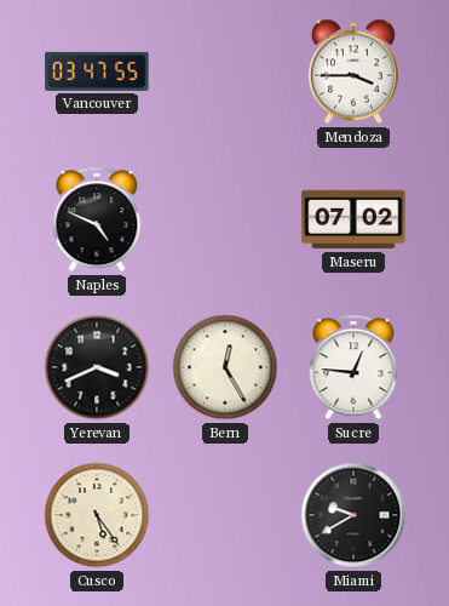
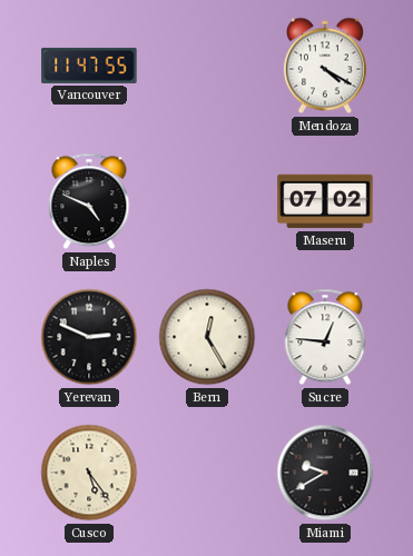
Vancouver: 03:47 -> 11:47
Mendoza: 3:45 -> 4:20
Yerevan: 3:41 -> 2:49
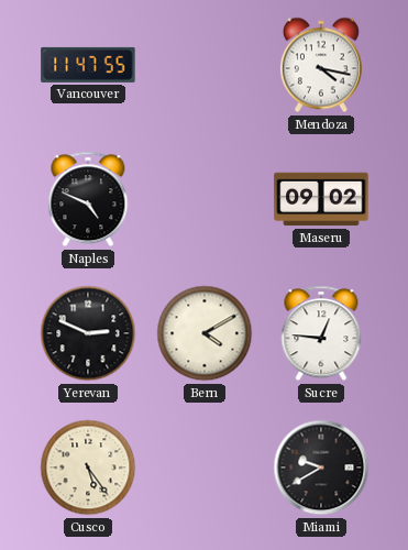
Mendoza: 4:20 -> 4:17
Maseru: 07:02 -> 09:02
Bern: 12:25 -> 4:10
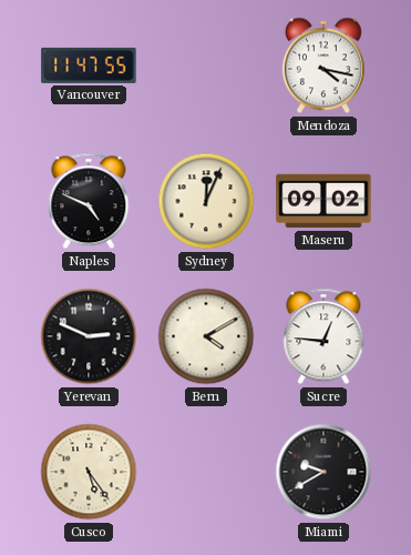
Sydney: none -> 12:04
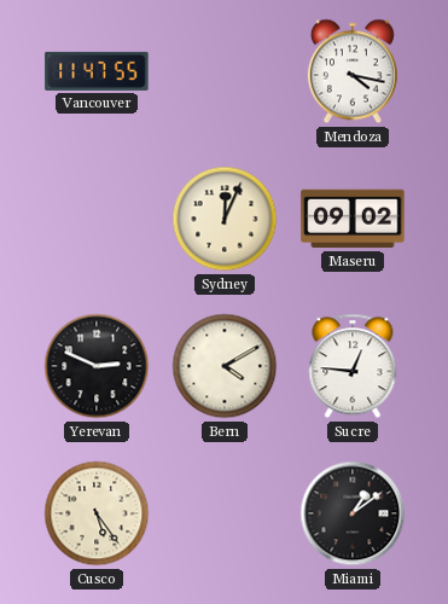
Naples: 4:49 -> none
Miami: 9:40 -> 1:09
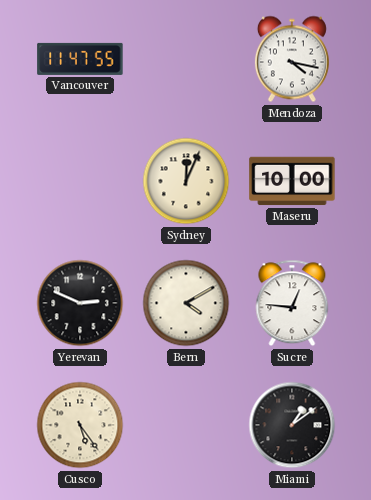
Maseru: 09:02 -> 10:00
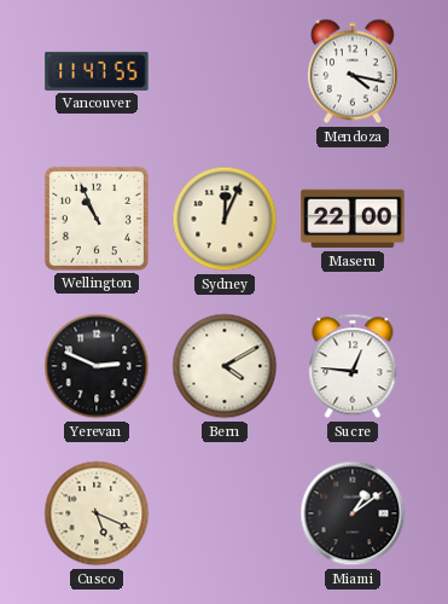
Wellington: none -> 10:56
Maseru: 10:00 -> 22:00
Cusco: 5:24 -> 5:19
